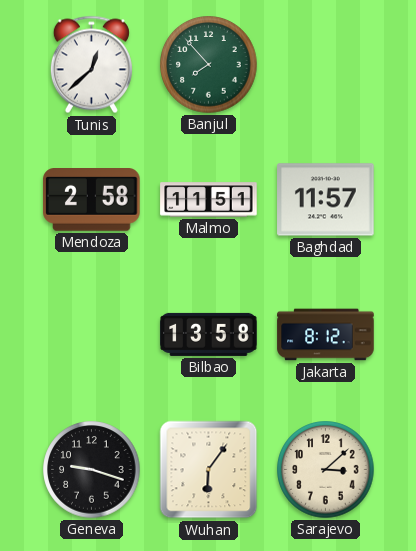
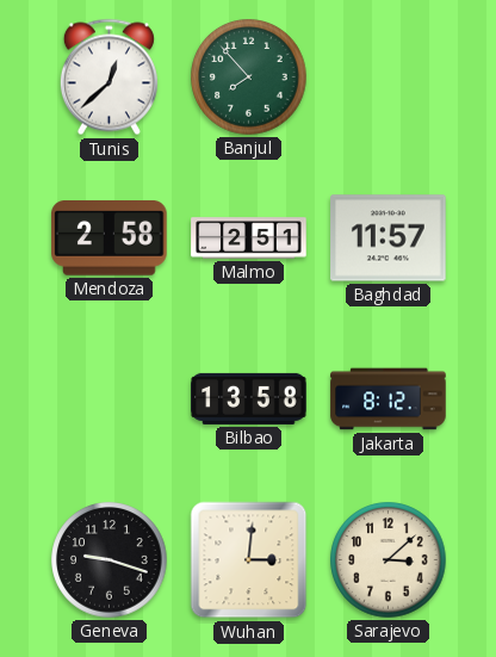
Malmo: 11:51 -> 2:51
Wuhan: 6:06 -> 3:01
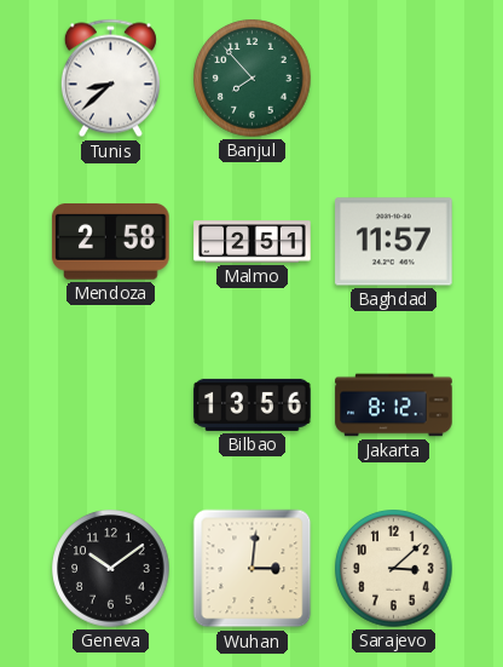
Tunis: 12:38 -> 8:38
Bilbao: 13:58 -> 13:56
Geneva: 9:18 -> 10:09
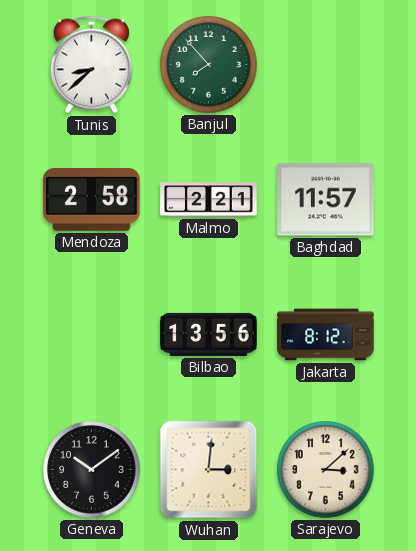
Malmo: 2:51 -> 2:21
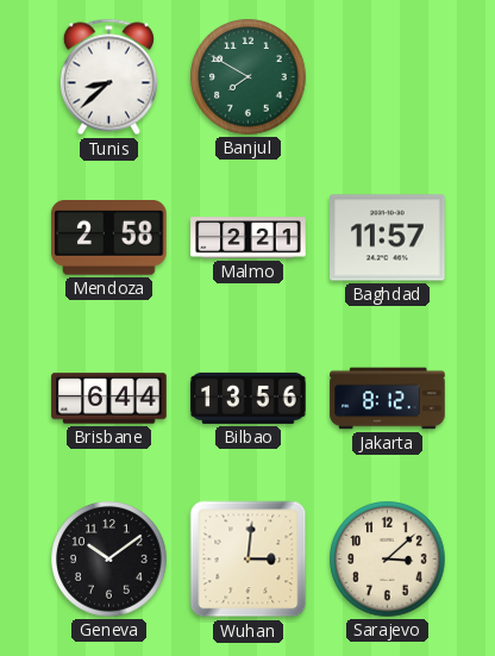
Banjul: 7:53 -> 7:50
Brisbane: none -> 6:44
